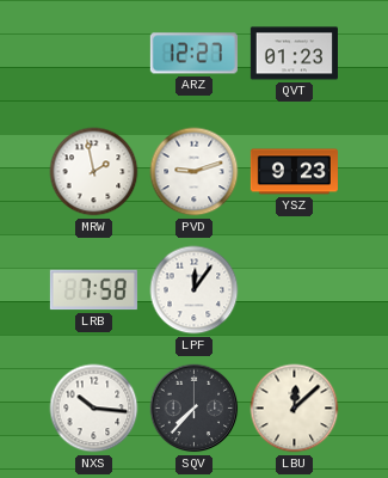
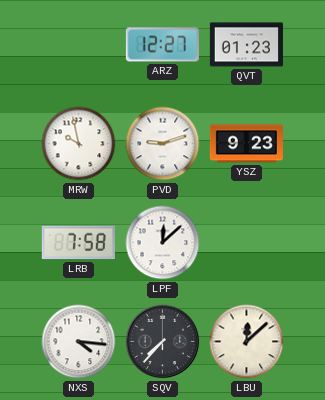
MRW: 1:58 -> 9:58
LPF: 12:06 -> 12:08
NXS: 10:16 -> 4:16
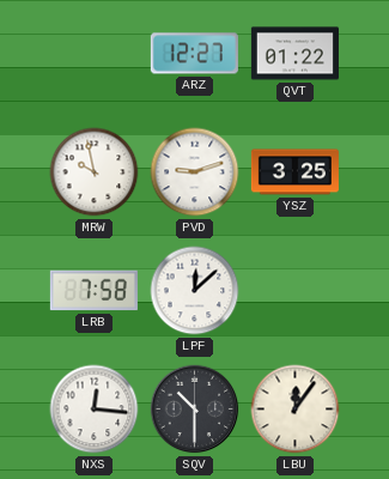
QVT: 01:23 -> 01:22
YSZ: 9:23 -> 3:25
NXS: 4:16 -> 12:16
SQV: 7:37 -> 10:30
LBU: 12:08 -> 12:06
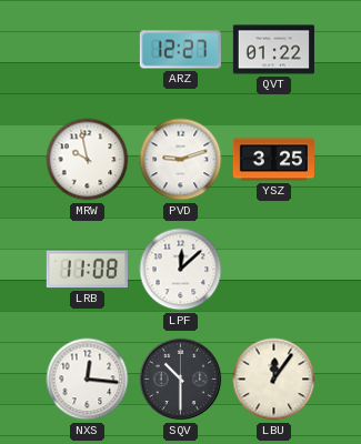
LRB: 7:58 -> 11:08
